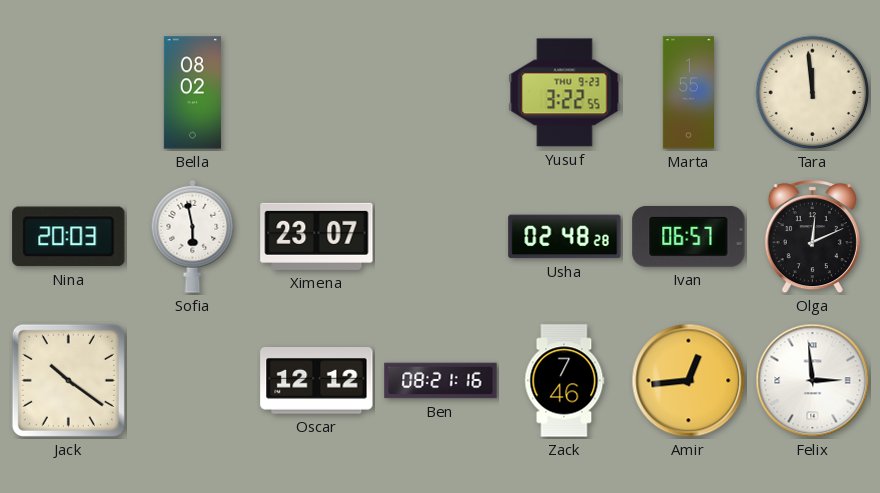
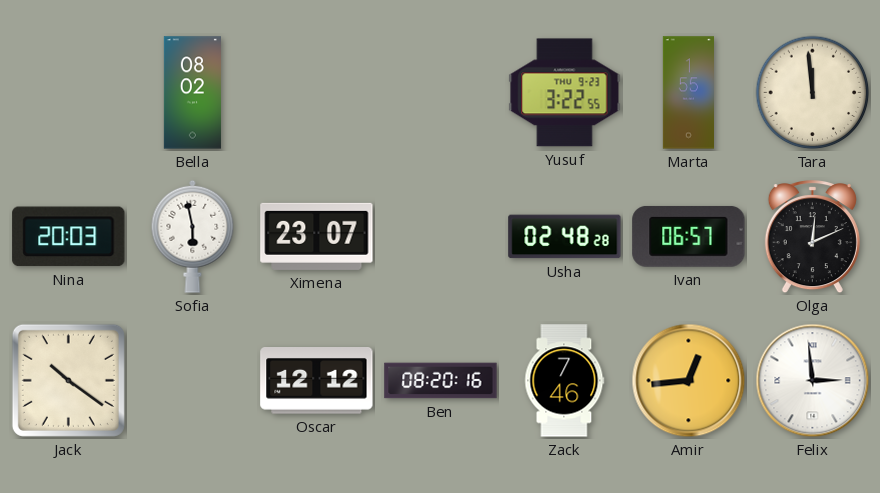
Ben: 08:21 -> 08:20
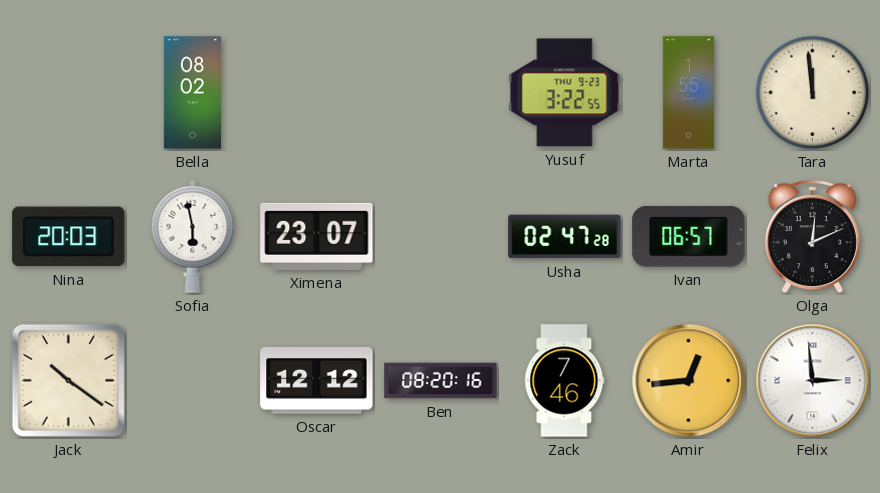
Usha: 02:48 -> 02:47
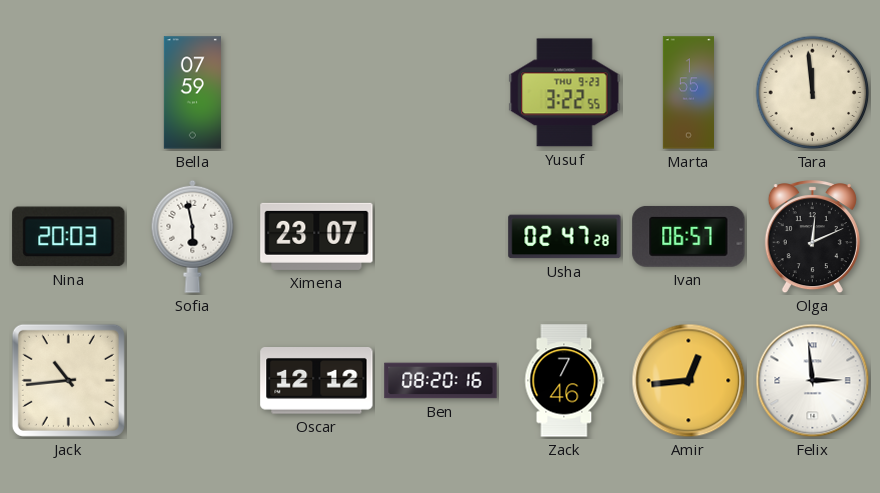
Bella: 08:02 -> 07:59
Jack: 10:21 -> 10:44
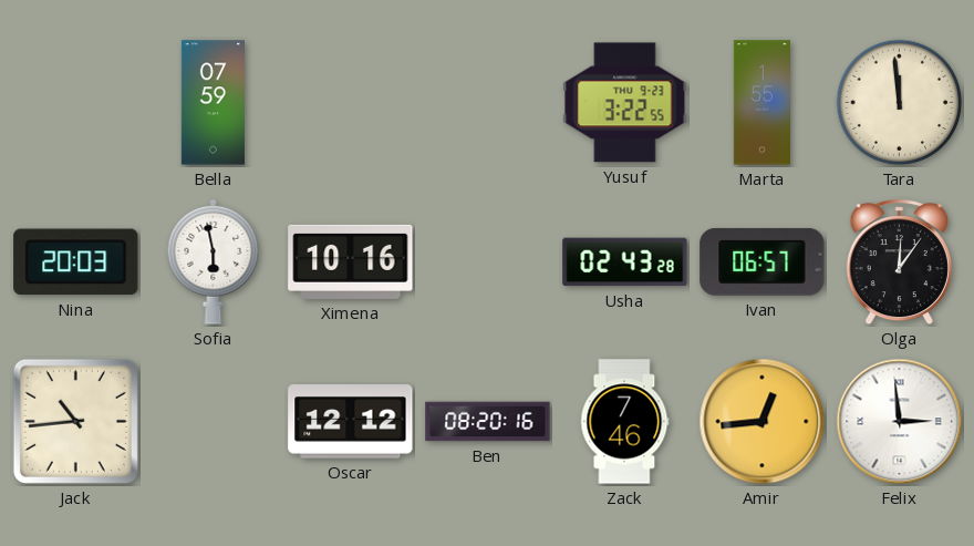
Ximena: 23:07 -> 10:16
Usha: 02:47 -> 02:43
Olga: 12:11 -> 12:06
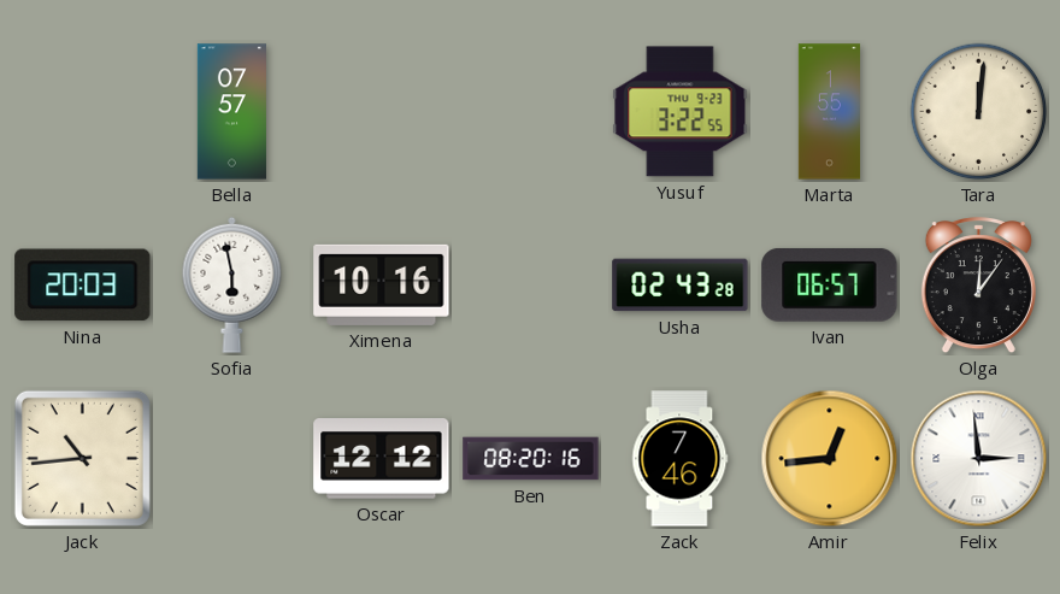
Bella: 07:59 -> 07:57
Tara: 11:59 -> 12:01
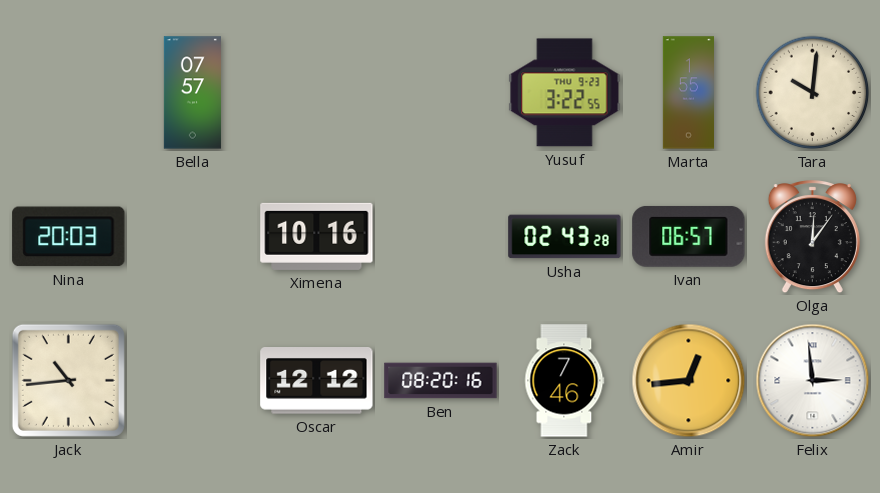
Tara: 12:01 -> 10:01
Sofia: 5:58 -> none
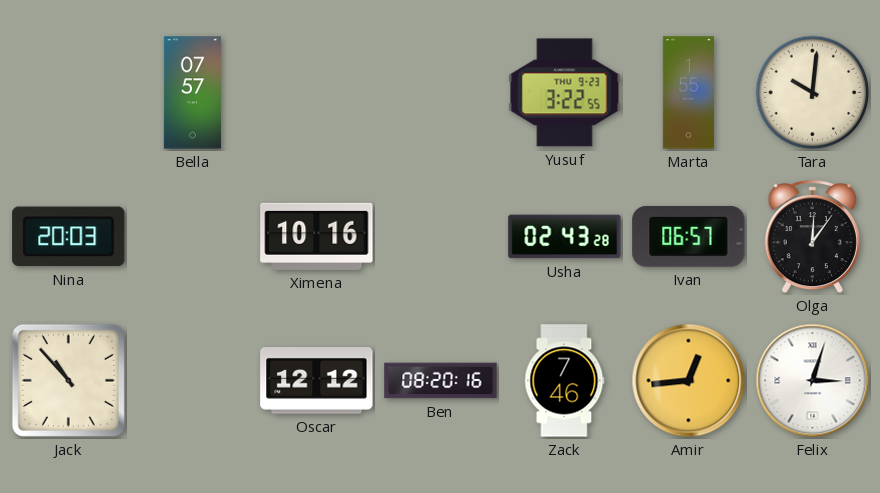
Jack: 10:44 -> 10:53
Felix: 2:59 -> 3:03
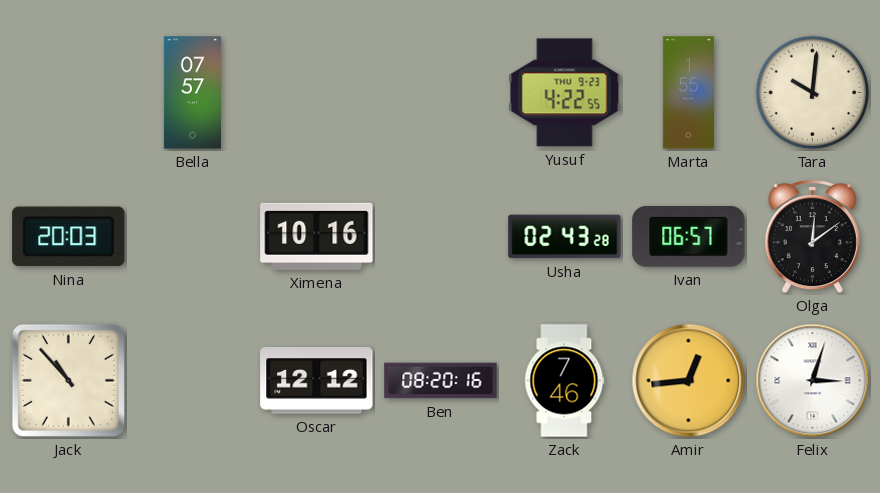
Yusuf: 3:22 -> 4:22
Olga: 12:06 -> 12:09
